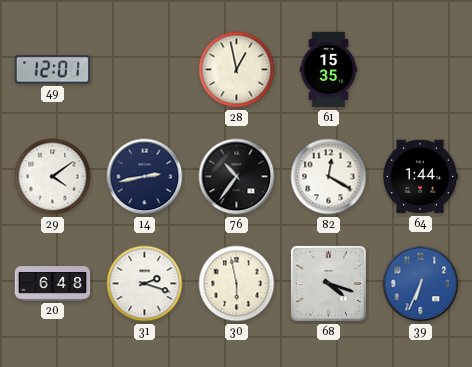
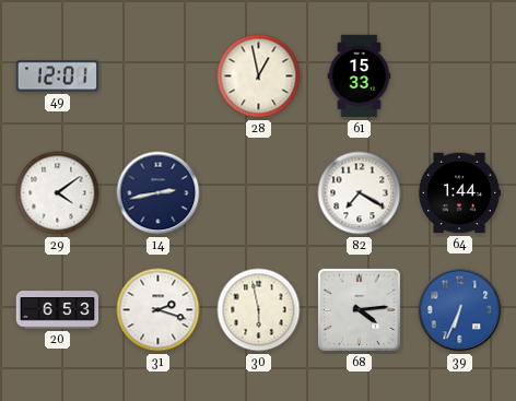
61: 15:35 -> 15:33
76: 10:36 -> none
82: 12:20 -> 7:20
20: 6:48 -> 6:53
68: 4:18 -> 4:14
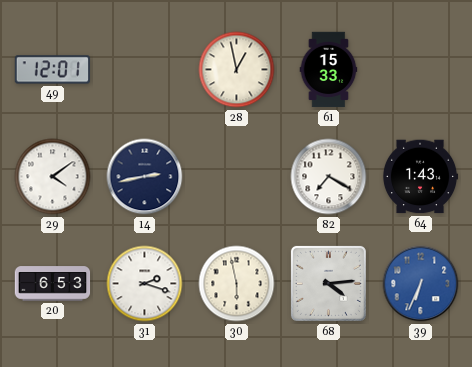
64: 1:44 -> 1:43
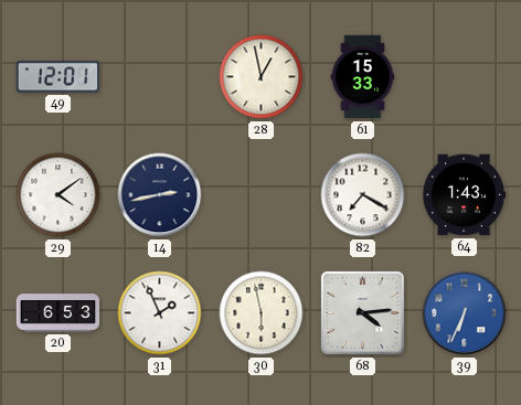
31: 2:18 -> 1:56
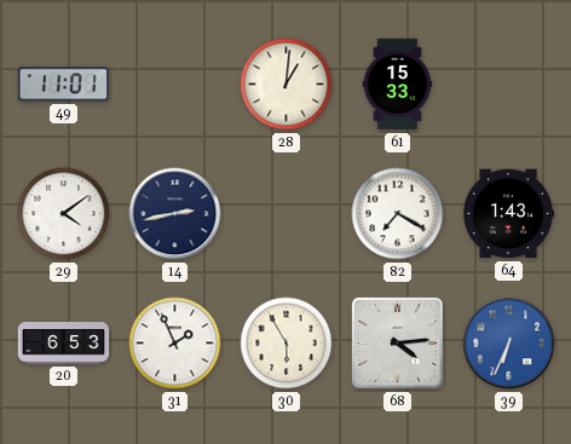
49: 12:01 -> 11:01
28: 12:58 -> 1:01
30: 5:58 -> 5:55
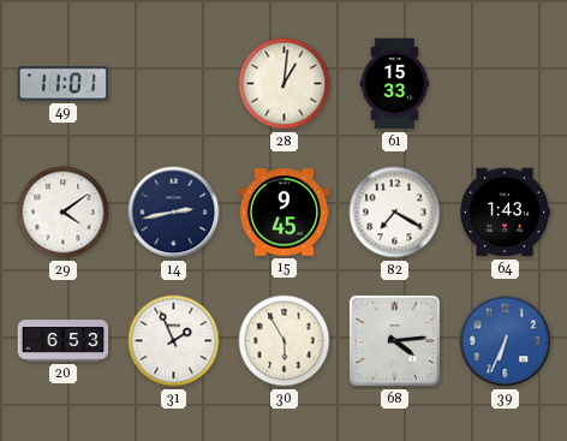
15: none -> 9:45
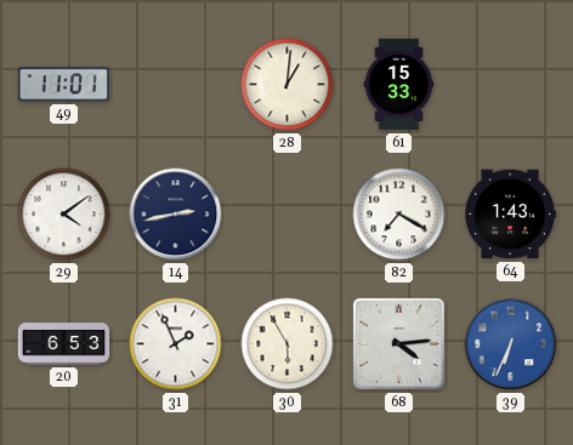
15: 9:45 -> none
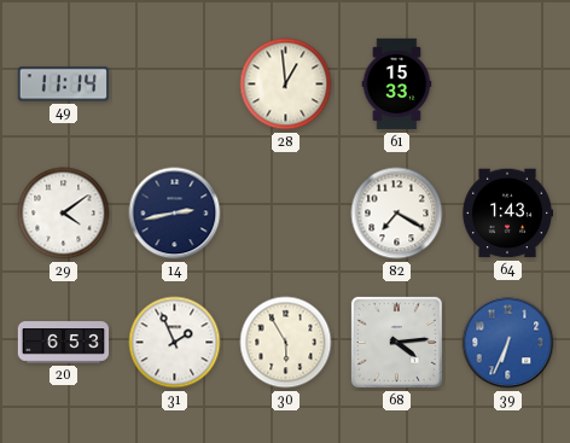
49: 11:01 -> 11:14
28: 1:01 -> 12:59
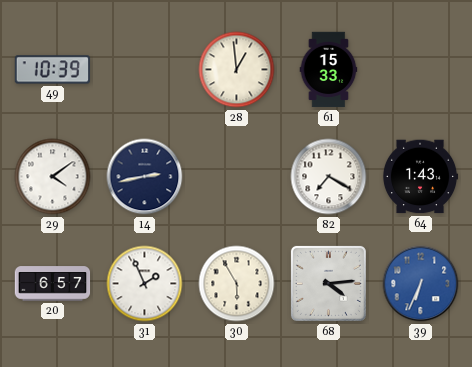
49: 11:14 -> 10:39
20: 6:53 -> 6:57
